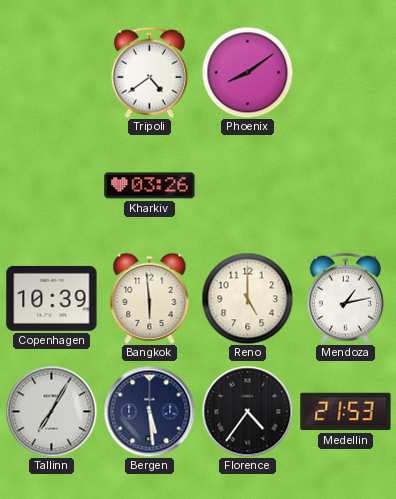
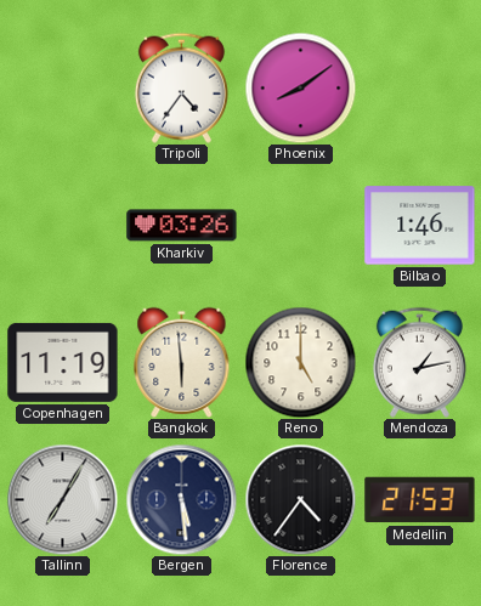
Tripoli: 4:39 -> 4:36
Bilbao: none -> 1:46
Copenhagen: 10:39 -> 11:19
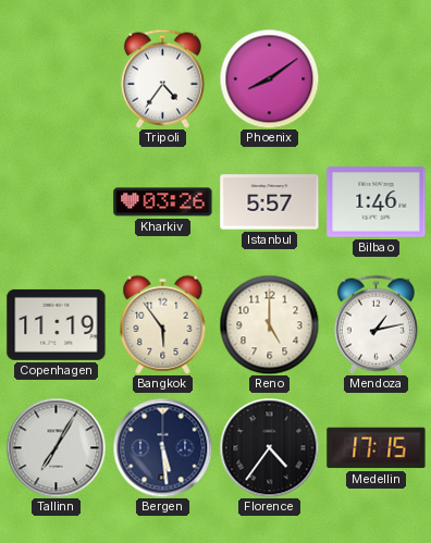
Istanbul: none -> 5:57
Bangkok: 5:59 -> 5:54
Medellin: 21:53 -> 17:15
